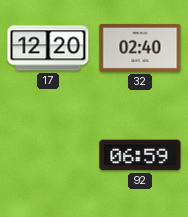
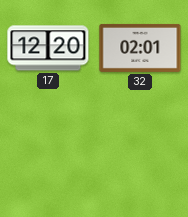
32: 02:40 -> 02:01
92: 06:59 -> none
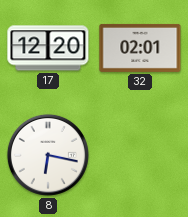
8: none -> 6:17
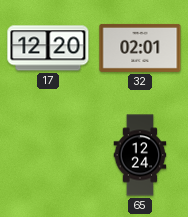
8: 6:17 -> none
65: none -> 12:24
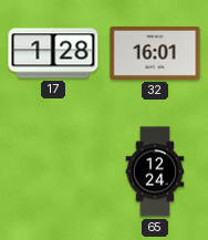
17: 12:20 -> 1:28
32: 02:01 -> 16:01
